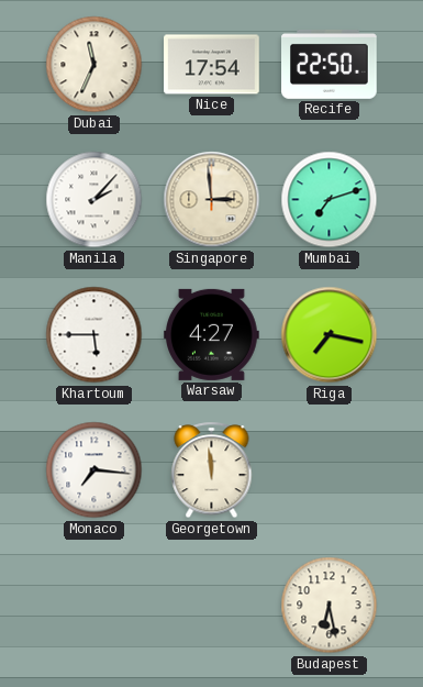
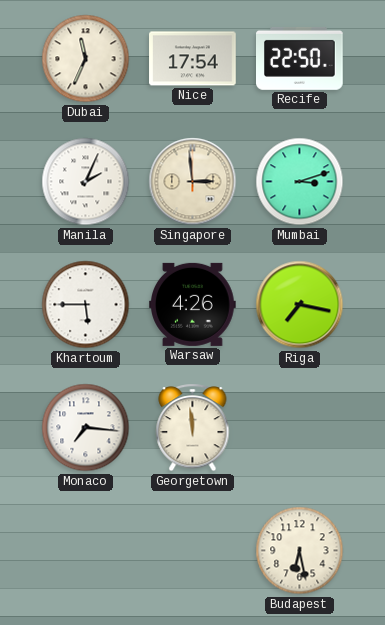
Manila: 2:07 -> 2:04
Mumbai: 7:12 -> 3:12
Warsaw: 4:27 -> 4:26
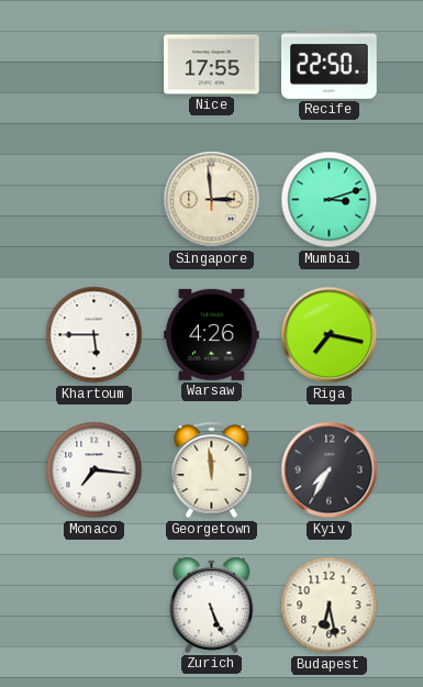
Dubai: 11:34 -> none
Nice: 17:54 -> 17:55
Manila: 2:04 -> none
Kyiv: none -> 7:35
Zurich: none -> 5:26
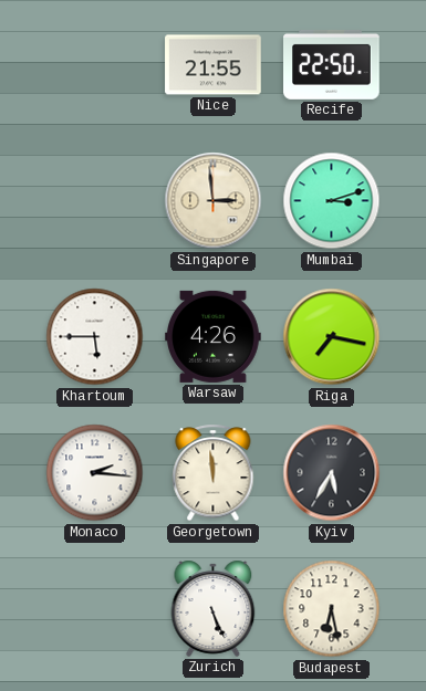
Nice: 17:55 -> 21:55
Monaco: 7:16 -> 2:16
Kyiv: 7:35 -> 5:35
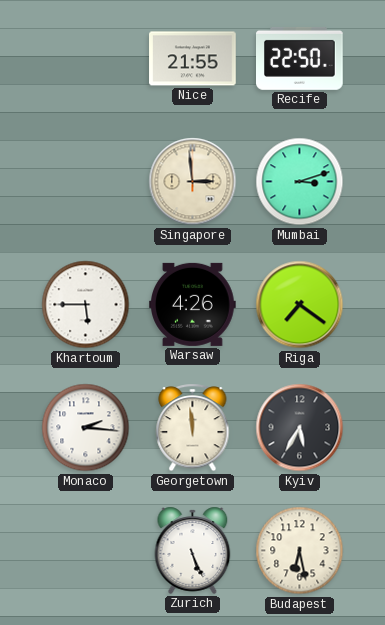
Riga: 7:17 -> 7:21
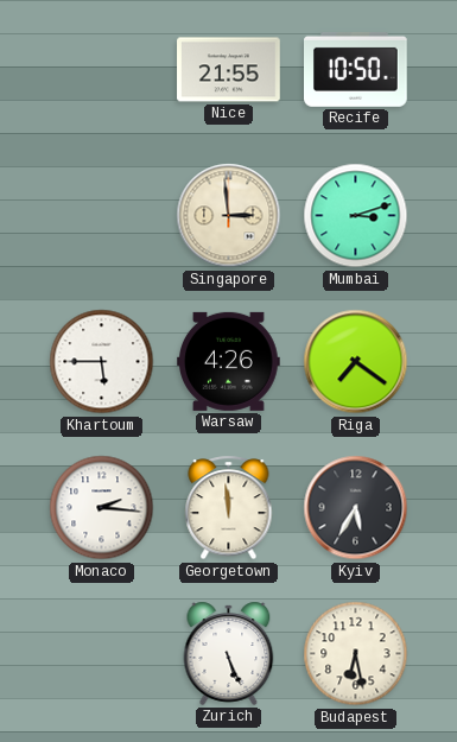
Recife: 22:50 -> 10:50
